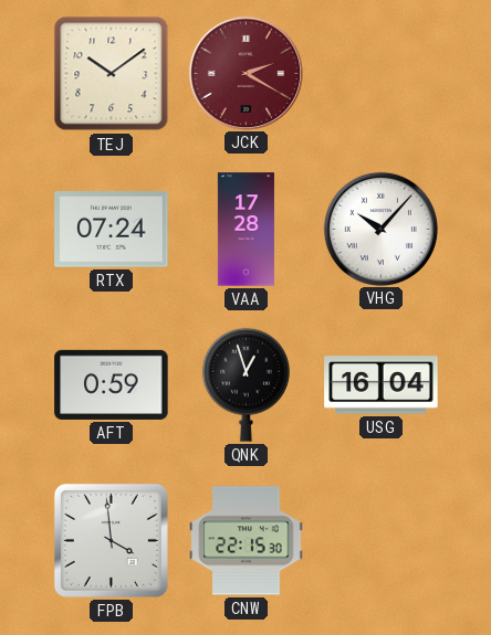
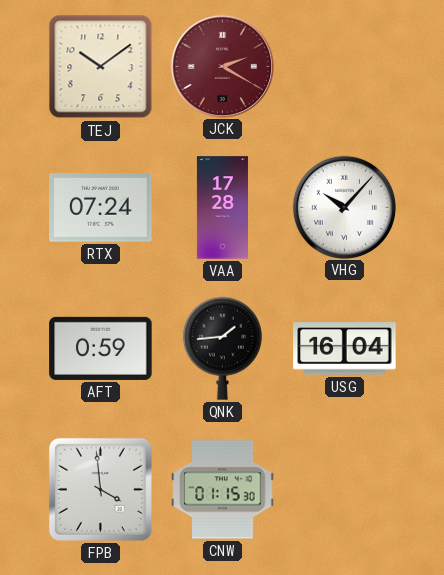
QNK: 12:57 -> 1:44
CNW: 22:15 -> 01:15
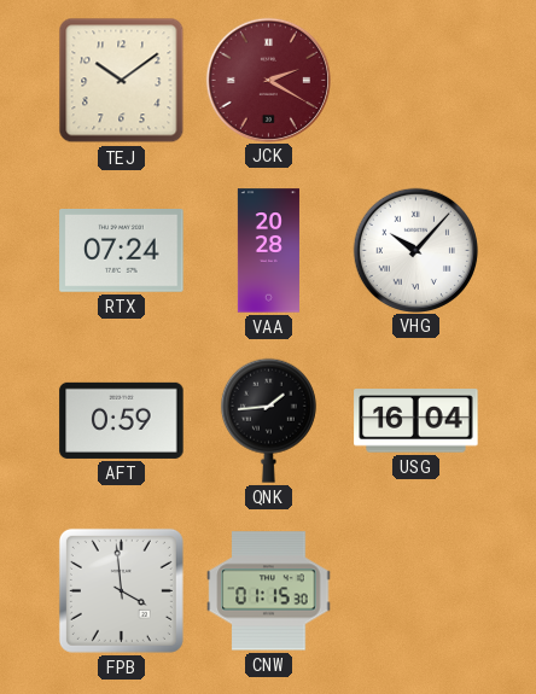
VAA: 17:28 -> 20:28
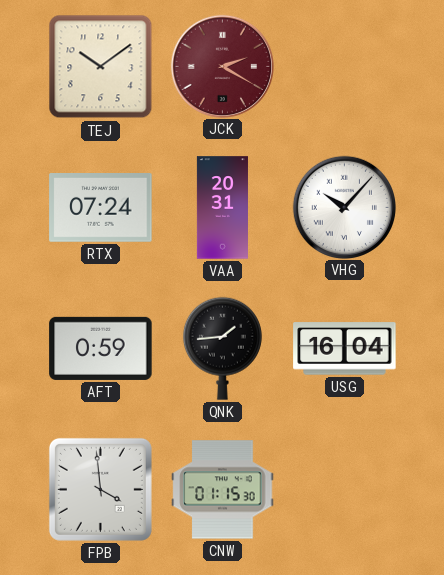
VAA: 20:28 -> 20:31
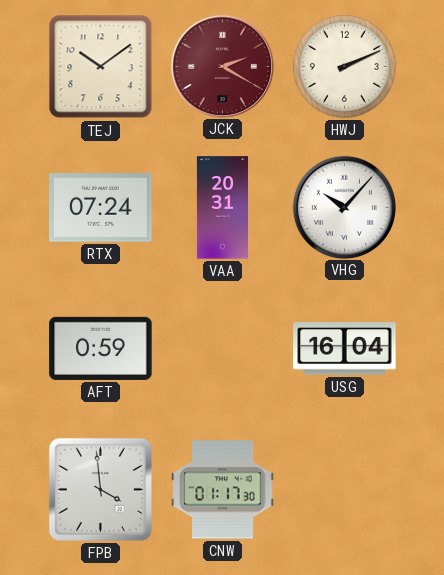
HWJ: none -> 2:11
QNK: 1:44 -> none
CNW: 01:15 -> 01:17
